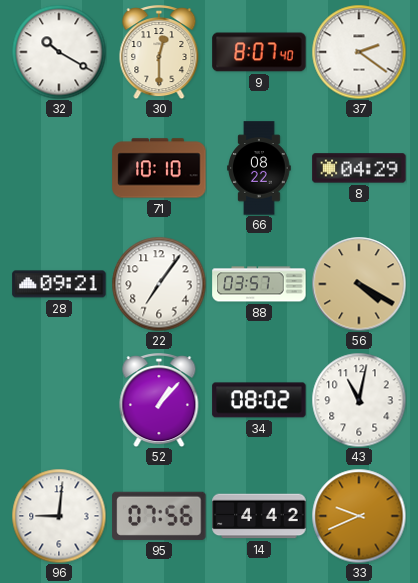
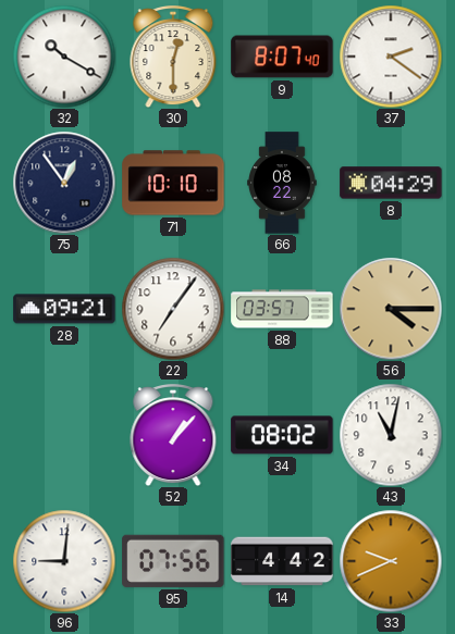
75: none -> 12:54
56: 4:20 -> 4:15
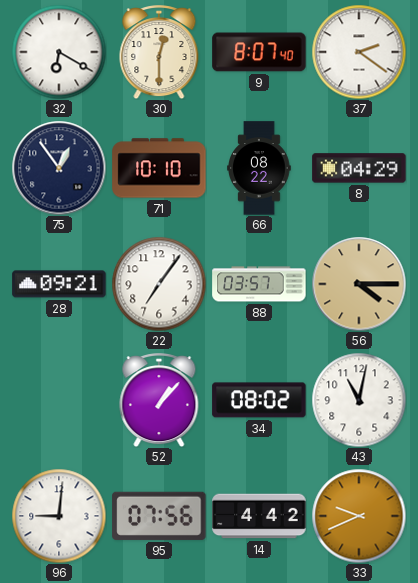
32: 10:20 -> 6:20
